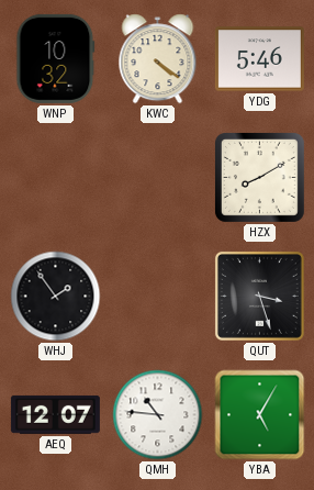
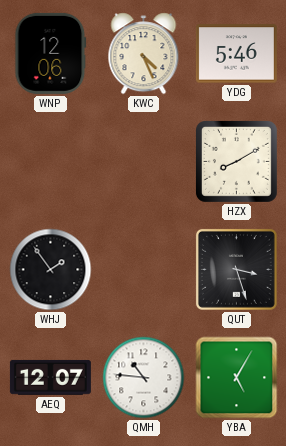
WNP: 10:32 -> 12:06
KWC: 4:21 -> 4:26
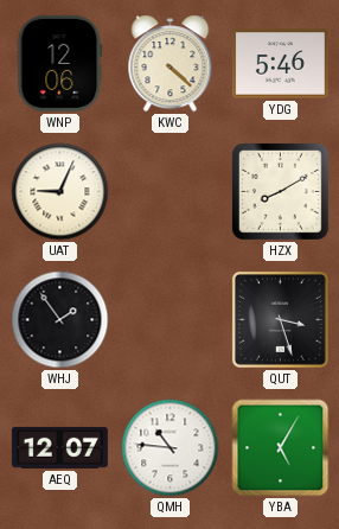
KWC: 4:26 -> 4:22
UAT: none -> 9:04
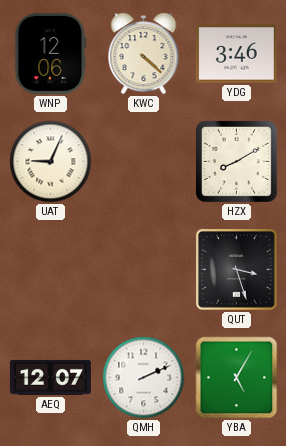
YDG: 5:46 -> 3:46
WHJ: 1:54 -> none
QMH: 10:46 -> 2:11
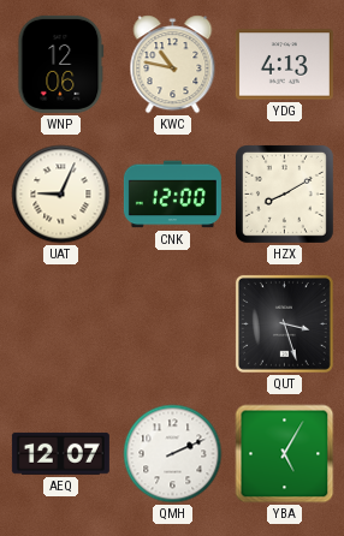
KWC: 4:22 -> 10:47
YDG: 3:46 -> 4:13
CNK: none -> 12:00
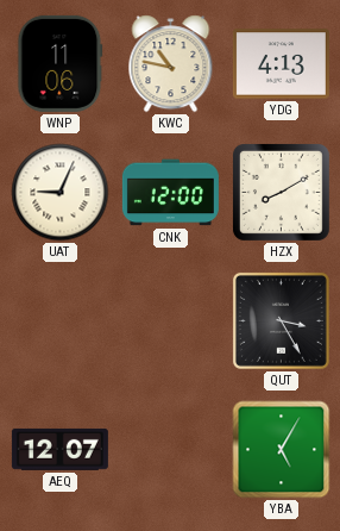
WNP: 12:06 -> 11:06
QUT: 3:27 -> 3:25
QMH: 2:11 -> none
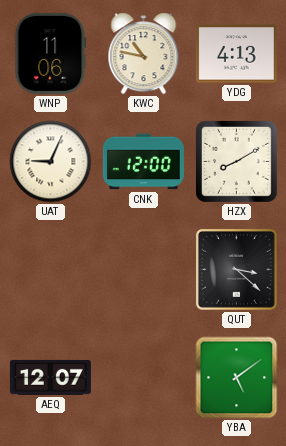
QUT: 3:25 -> 3:22
YBA: 5:05 -> 5:09
